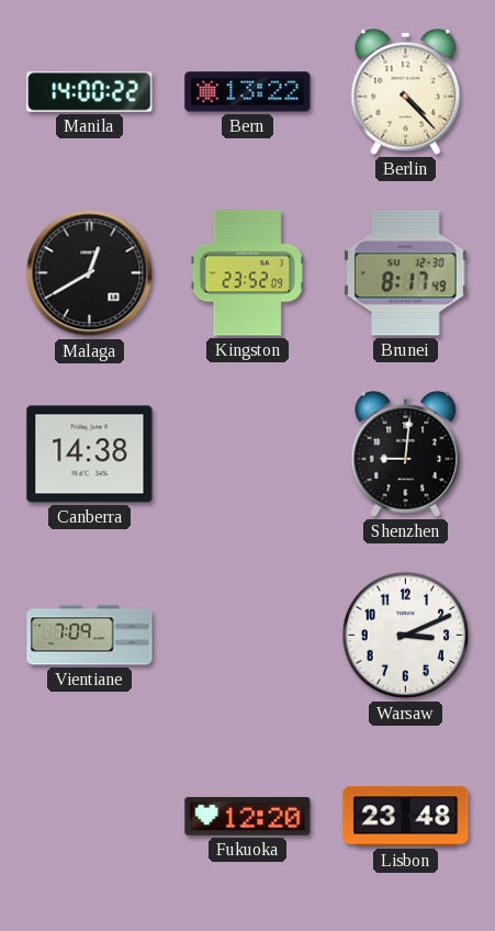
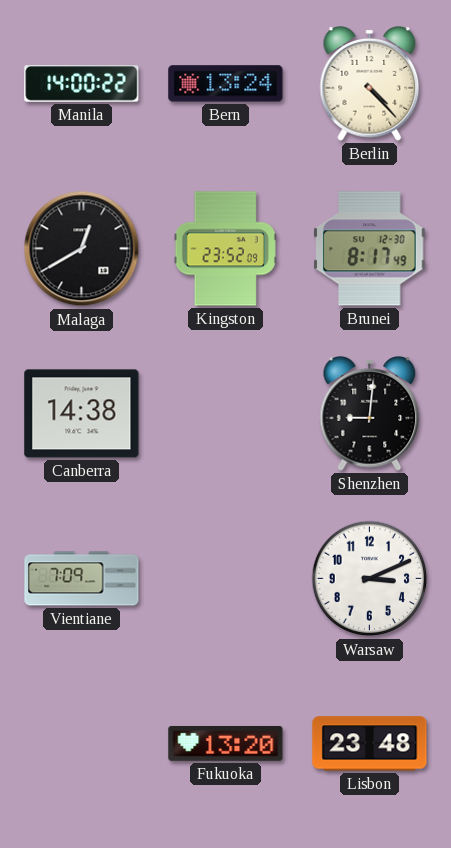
Bern: 13:22 -> 13:24
Fukuoka: 12:20 -> 13:20
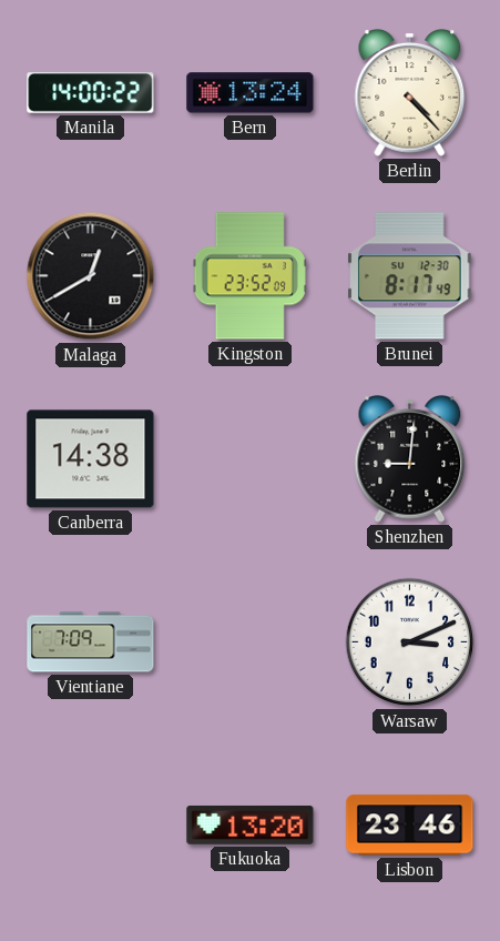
Lisbon: 23:48 -> 23:46
